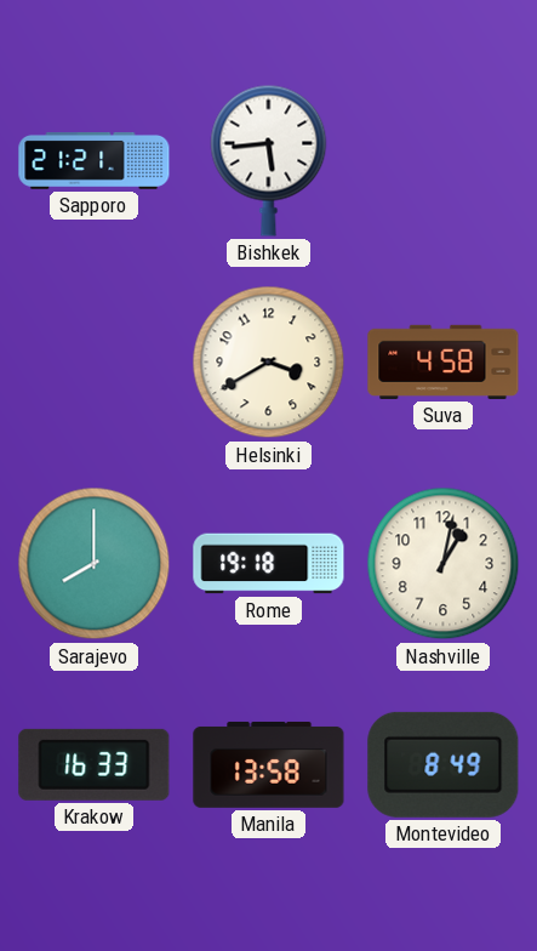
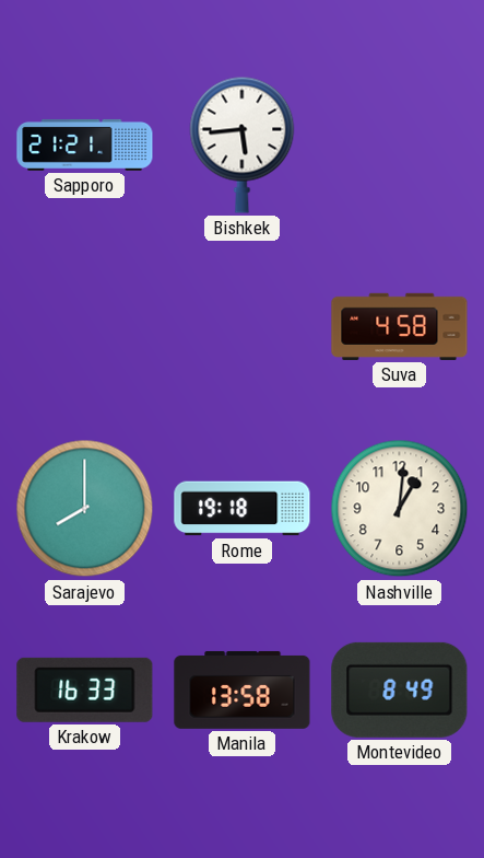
Helsinki: 3:40 -> none
Nashville: 1:02 -> 1:01
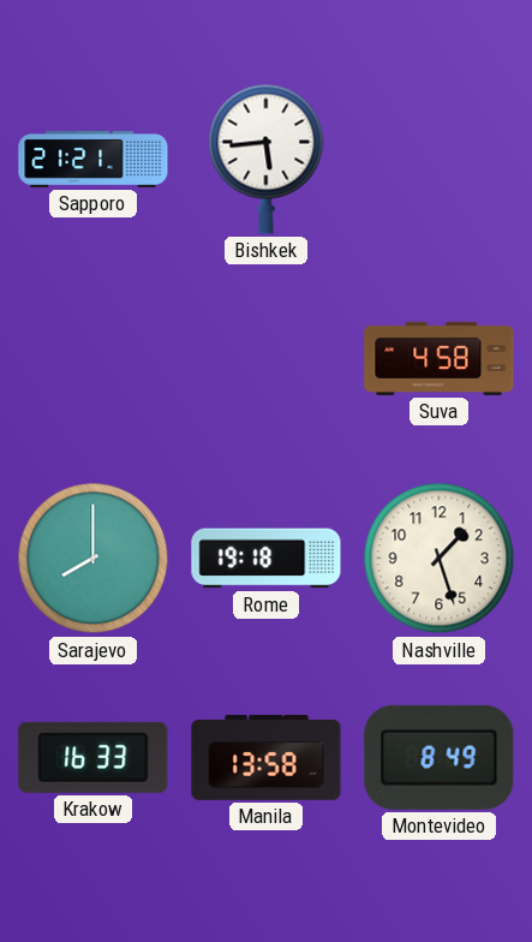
Nashville: 1:01 -> 1:27
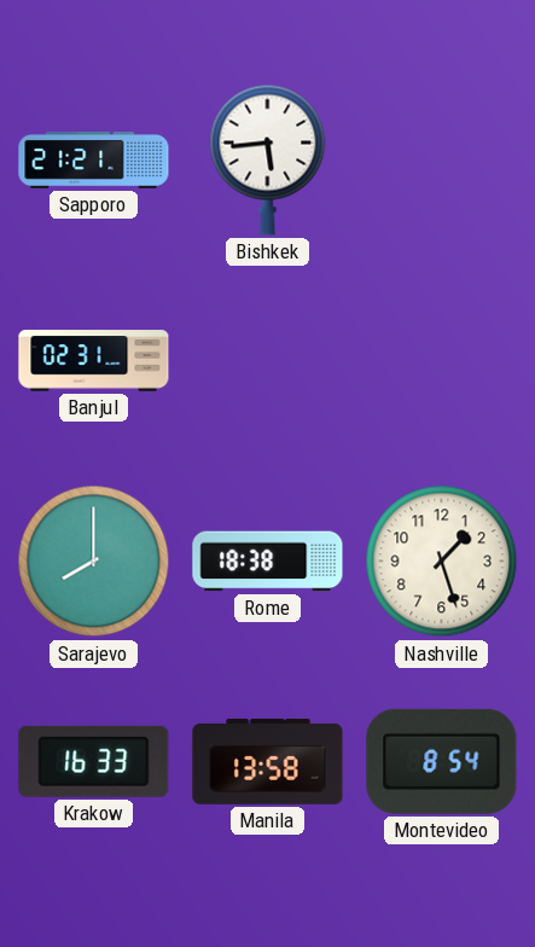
Banjul: none -> 02:31
Suva: 4:58 -> none
Rome: 19:18 -> 18:38
Montevideo: 8:49 -> 8:54
